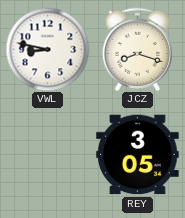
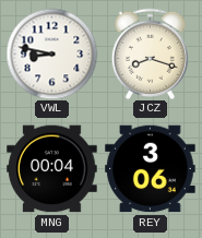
MNG: none -> 00:04
REY: 3:05 -> 3:06
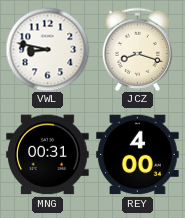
MNG: 00:04 -> 00:31
REY: 3:06 -> 4:00
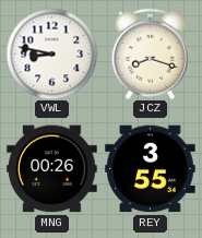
MNG: 00:31 -> 00:26
REY: 4:00 -> 3:55
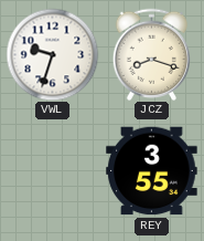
VWL: 8:47 -> 9:33
MNG: 00:26 -> none
